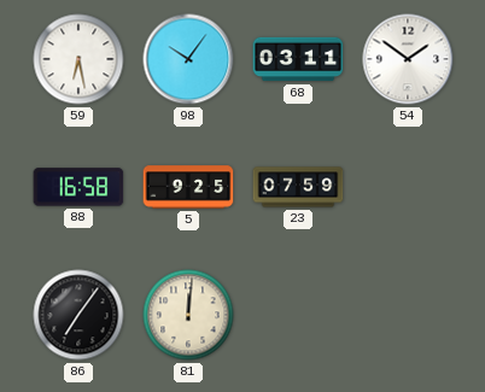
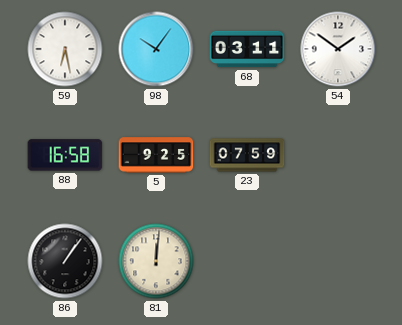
86: 7:06 -> 1:06
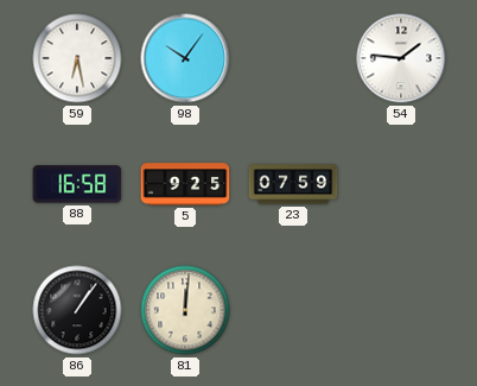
68: 03:11 -> none
54: 1:51 -> 1:46
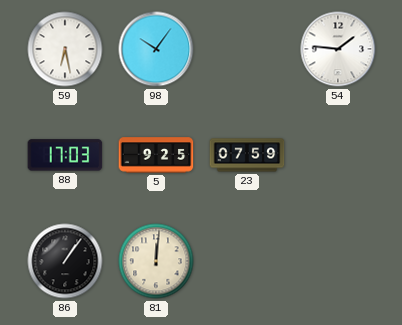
88: 16:58 -> 17:03
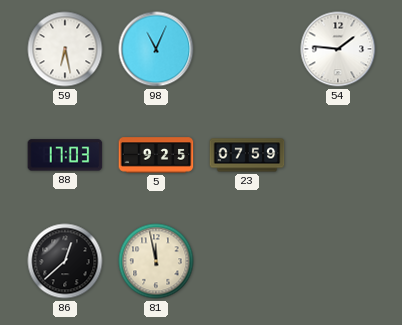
98: 10:06 -> 11:04
86: 1:06 -> 12:38
81: 12:01 -> 11:58
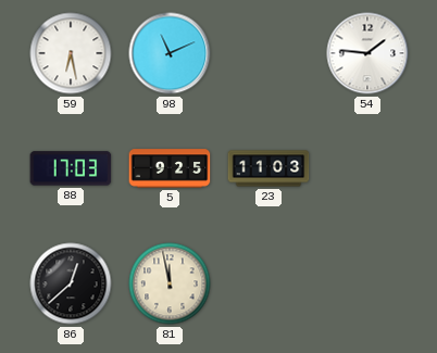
98: 11:04 -> 11:11
23: 07:59 -> 11:03
